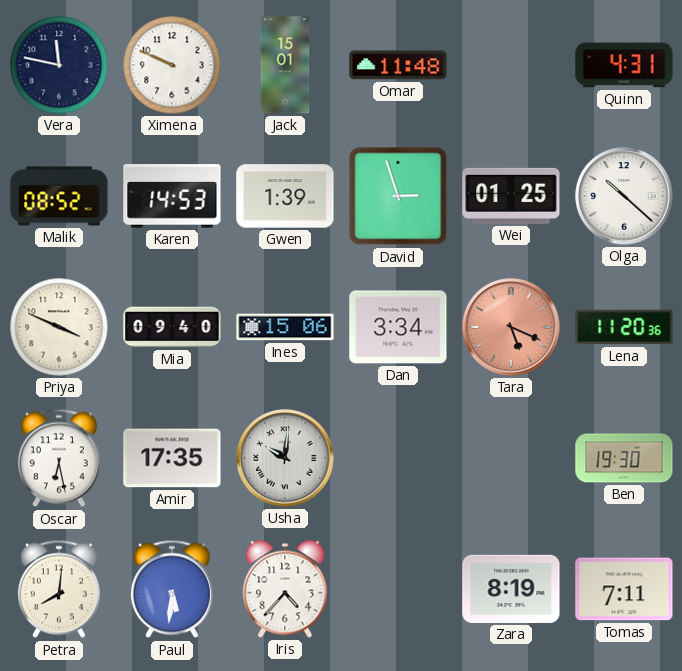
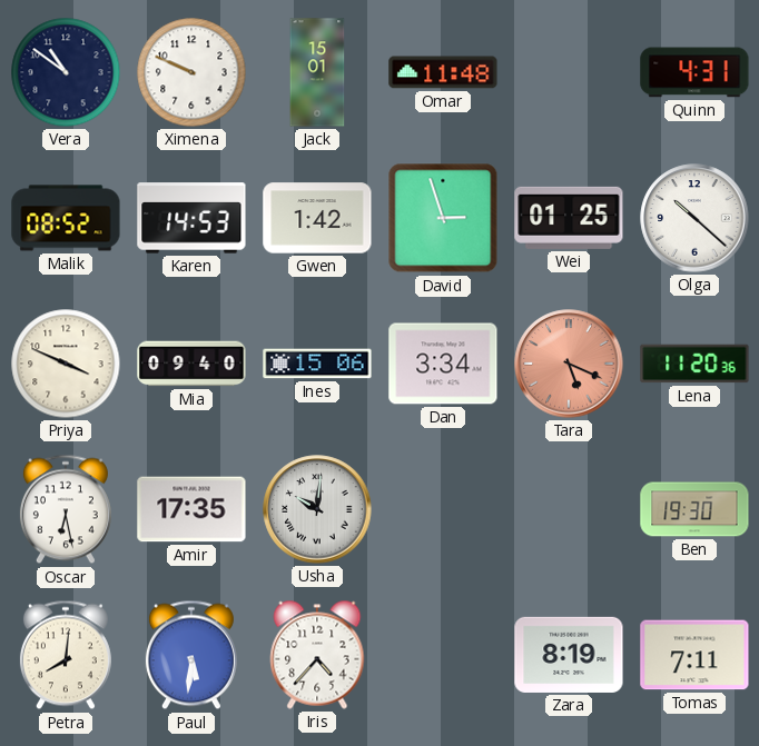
Vera: 11:47 -> 10:51
Gwen: 1:39 -> 1:42
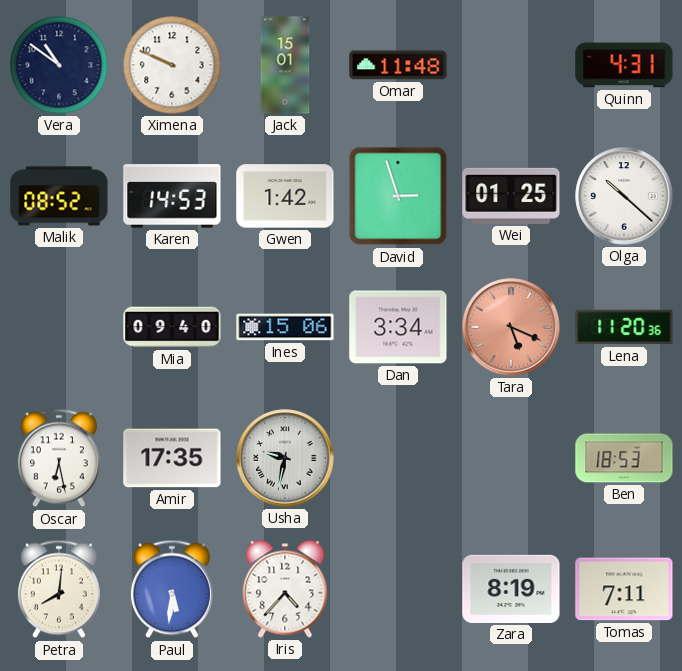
Priya: 3:49 -> none
Usha: 10:01 -> 9:32
Ben: 19:30 -> 18:53
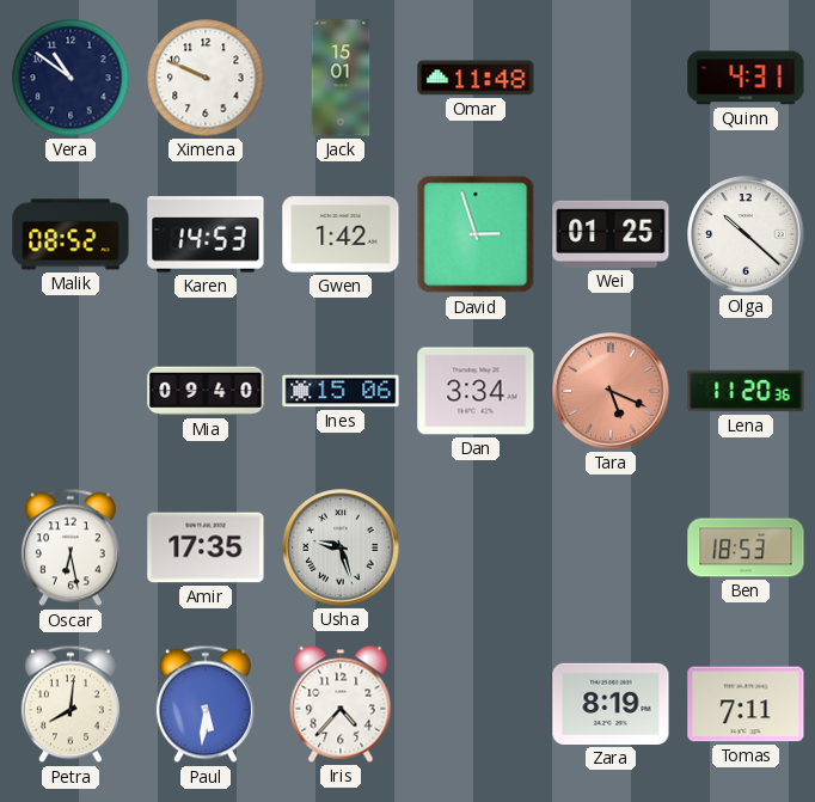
Usha: 9:32 -> 9:27
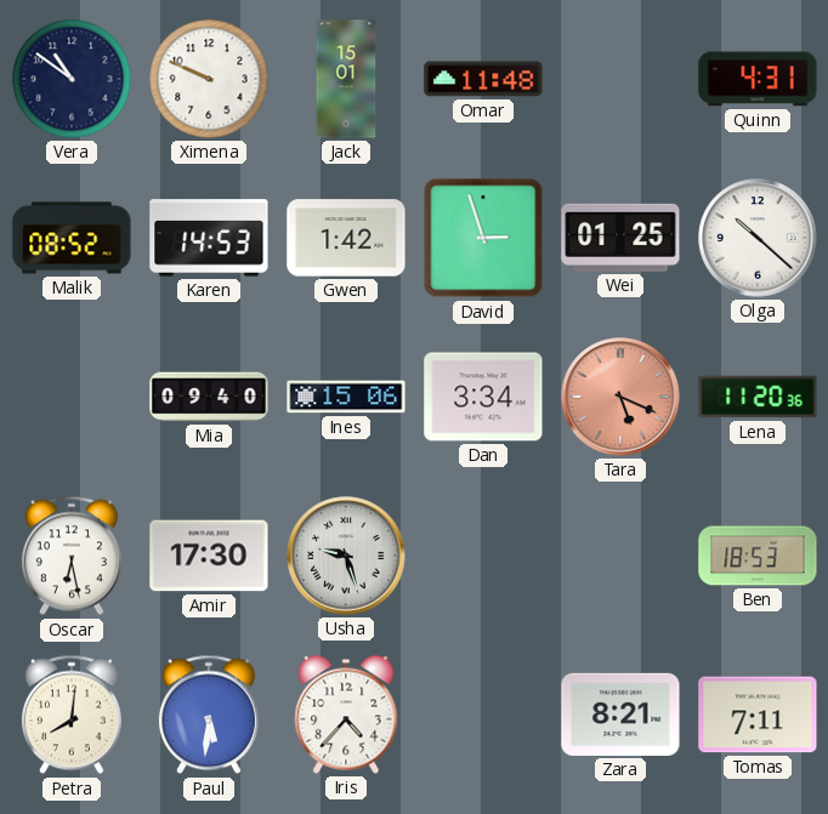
Amir: 17:35 -> 17:30
Zara: 8:19 -> 8:21
